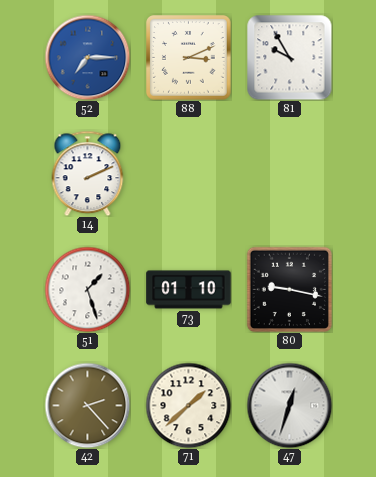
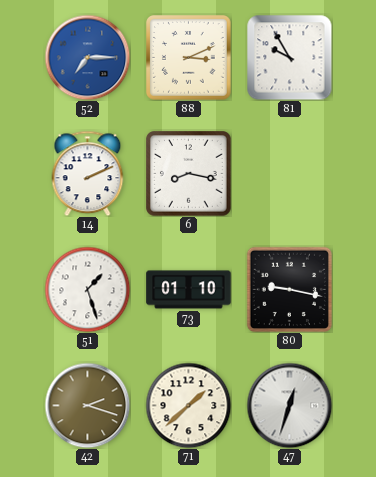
6: none -> 8:17
42: 2:23 -> 2:18
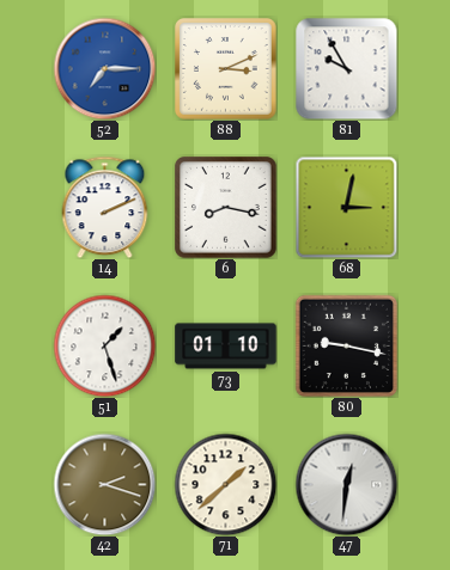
68: none -> 3:02
47: 12:33 -> 12:31
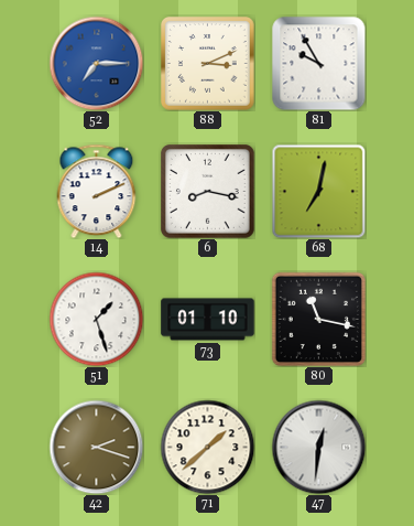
68: 3:02 -> 7:02
80: 9:17 -> 11:17
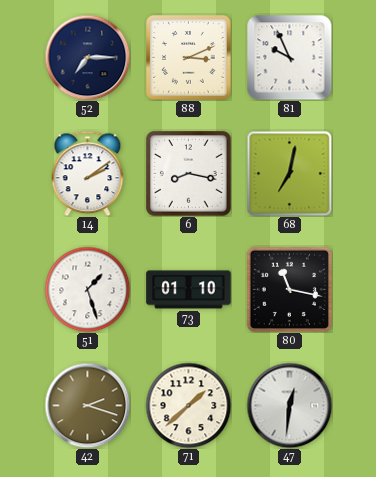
52 dial: blue -> navy
81: 9:55 -> 9:56
14: 2:11 -> 2:09
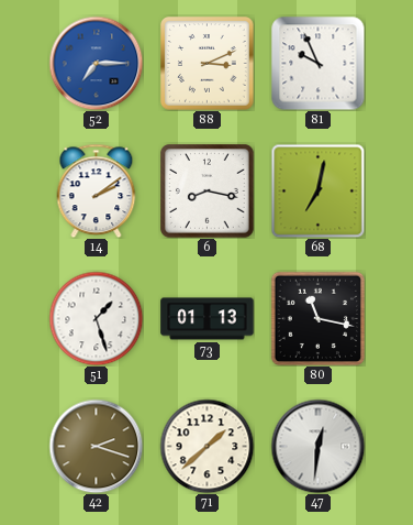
52 dial: navy -> blue
73: 01:10 -> 01:13
